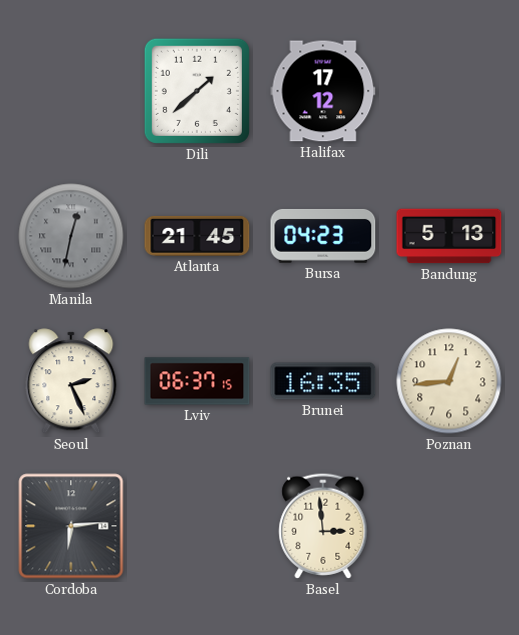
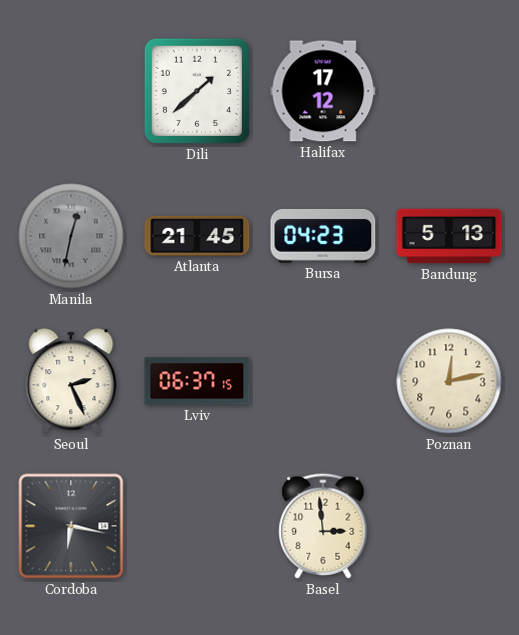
Brunei: 16:35 -> none
Poznan: 12:44 -> 12:13
Cordoba: 6:14 -> 6:17
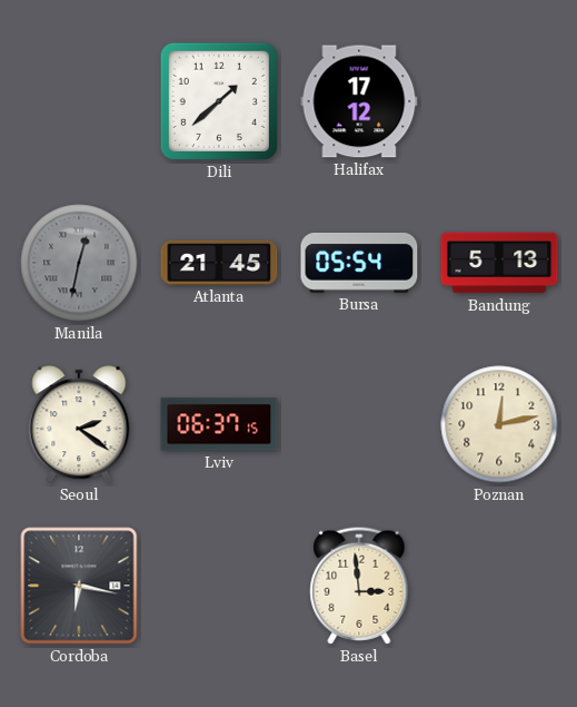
Bursa: 04:23 -> 05:54
Seoul: 2:26 -> 2:21
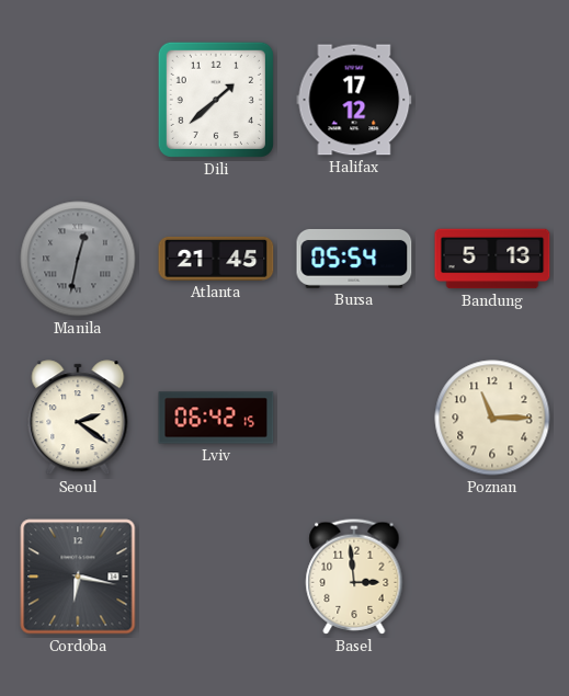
Lviv: 06:37 -> 06:42
Poznan: 12:13 -> 11:15
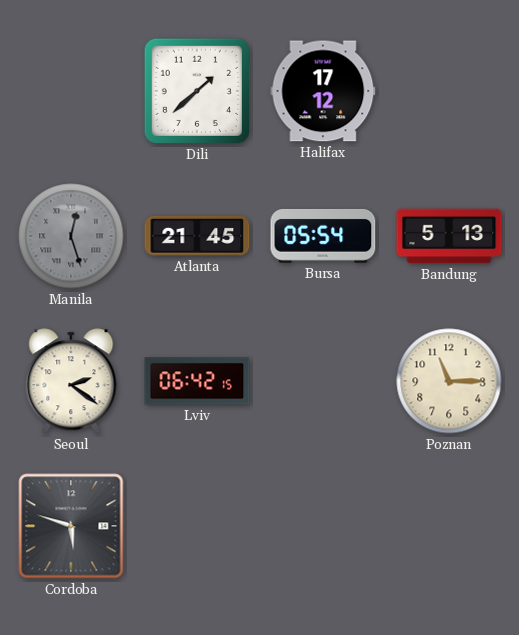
Manila: 12:32 -> 12:27
Cordoba: 6:17 -> 5:48
Basel: 2:59 -> none
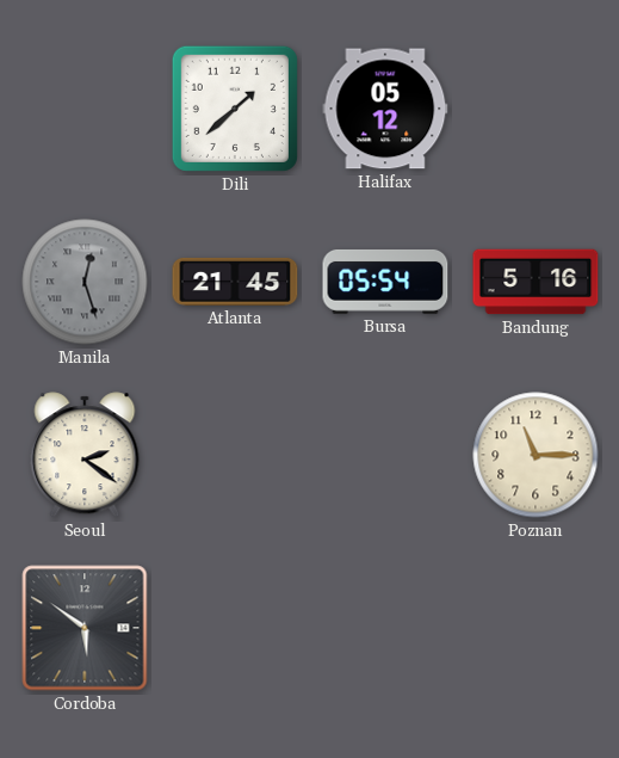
Halifax: 17:12 -> 05:12
Bandung: 5:13 -> 5:16
Lviv: 06:42 -> none
Cordoba: 5:48 -> 5:51
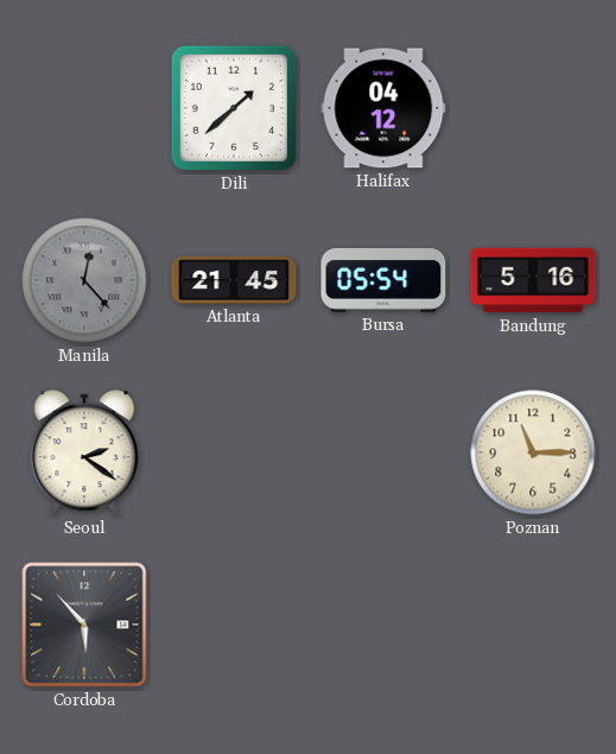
Halifax: 05:12 -> 04:12
Manila: 12:27 -> 12:23
Cordoba: 5:51 -> 5:53
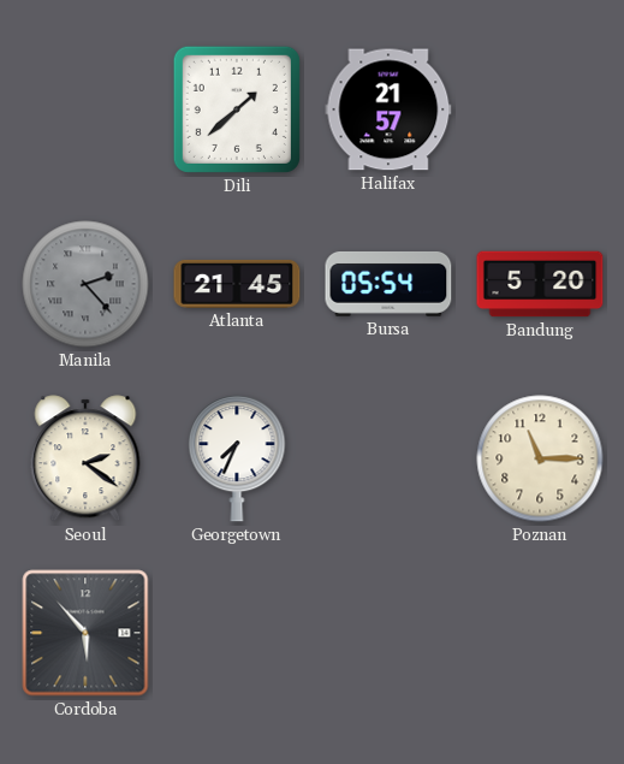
Halifax: 04:12 -> 21:57
Manila: 12:23 -> 2:23
Bandung: 5:16 -> 5:20
Georgetown: none -> 7:34
